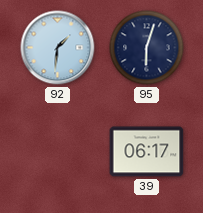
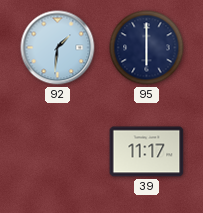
95: 6:03 -> 6:00
39: 06:17 -> 11:17
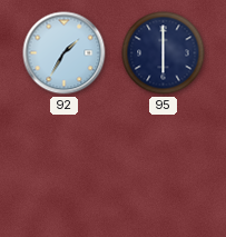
92: 1:31 -> 1:35
39: 11:17 -> none
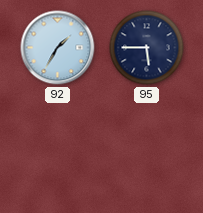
95: 6:00 -> 5:45
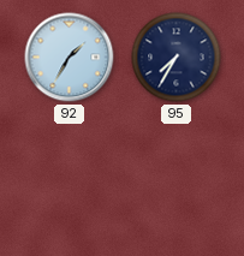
95: 5:45 -> 7:35
